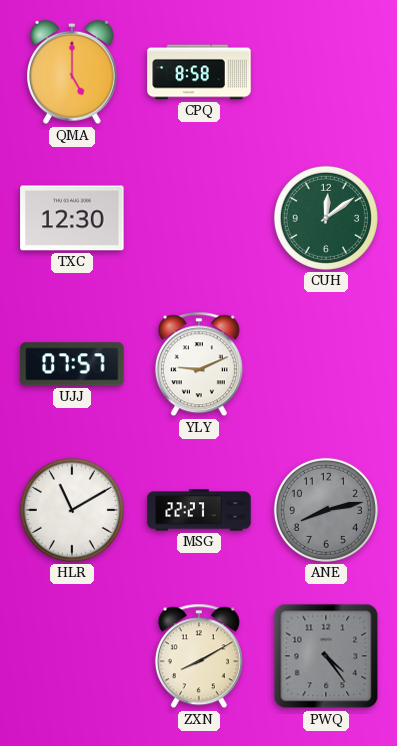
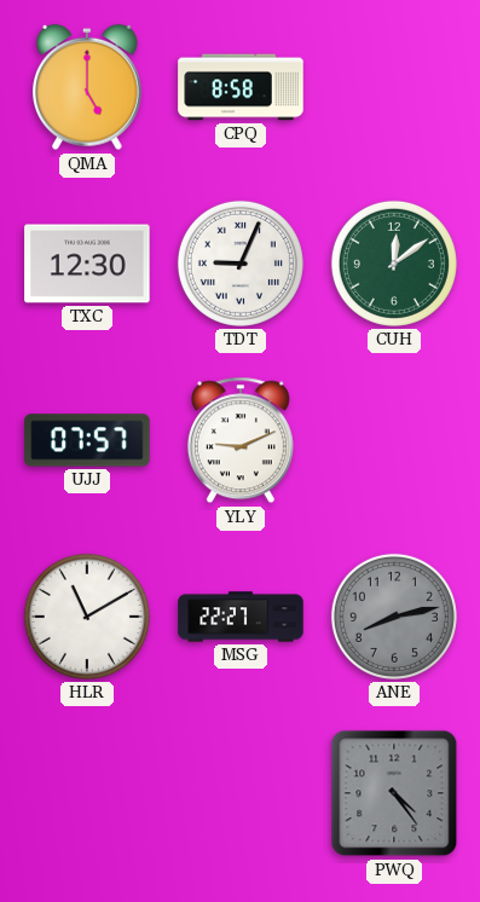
TDT: none -> 9:04
ZXN: 8:10 -> none
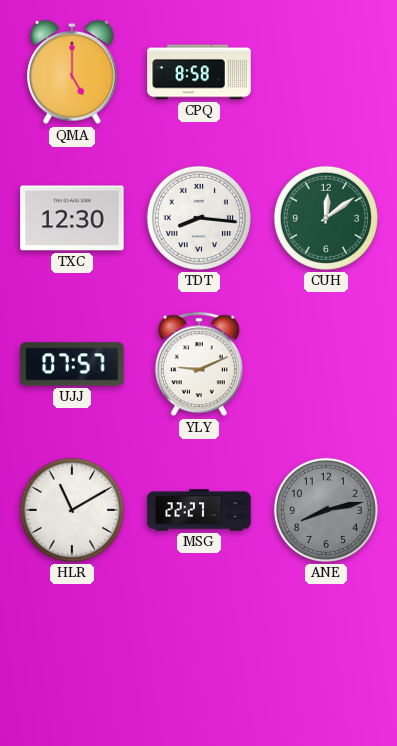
TDT: 9:04 -> 8:16
PWQ: 4:24 -> none
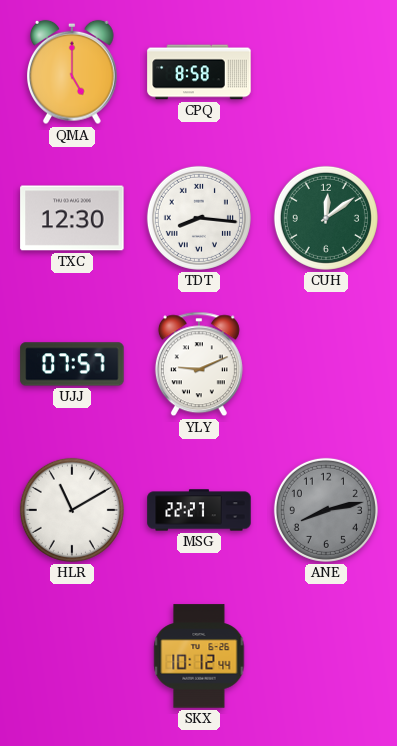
SKX: none -> 10:12
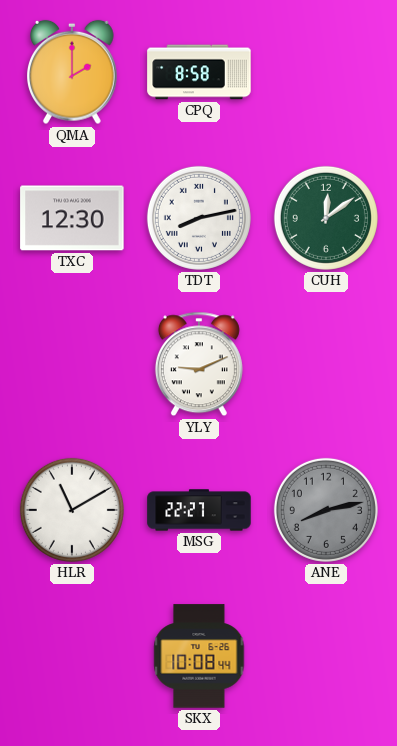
QMA: 5:00 -> 2:00
TDT: 8:16 -> 8:13
UJJ: 07:57 -> none
SKX: 10:12 -> 10:08
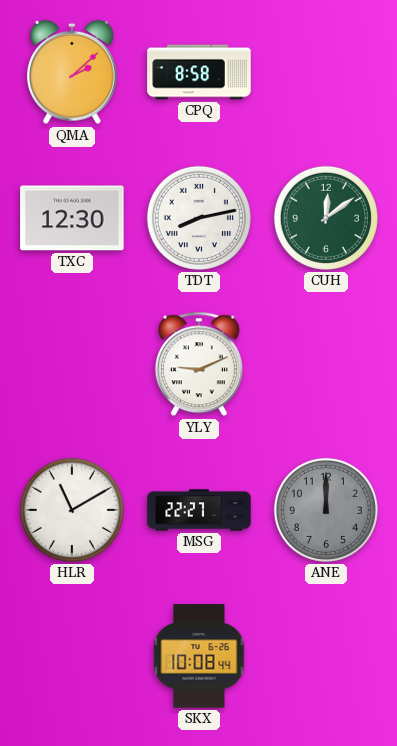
QMA: 2:00 -> 2:08
ANE: 8:13 -> 12:00
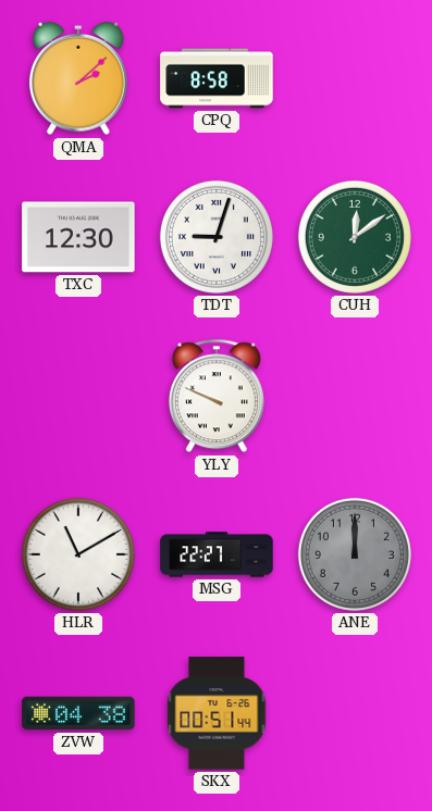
TDT: 8:13 -> 9:03
YLY: 9:11 -> 9:49
ZVW: none -> 04:38
SKX: 10:08 -> 00:51
